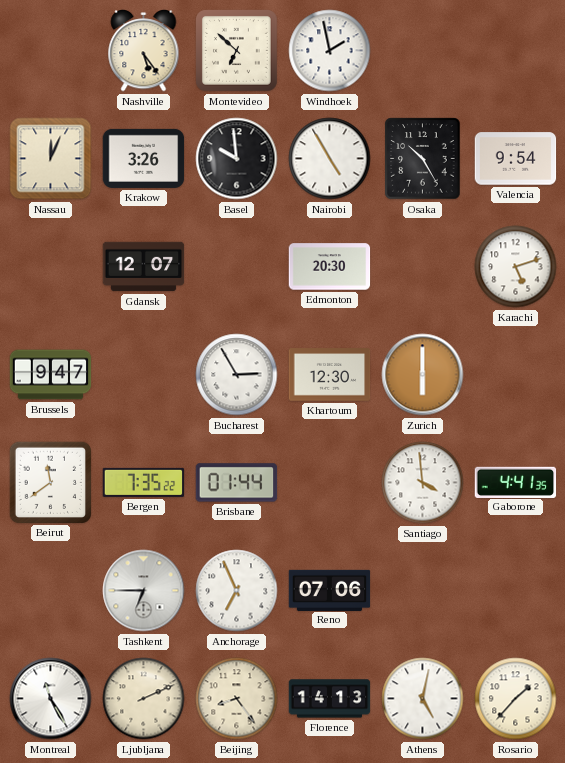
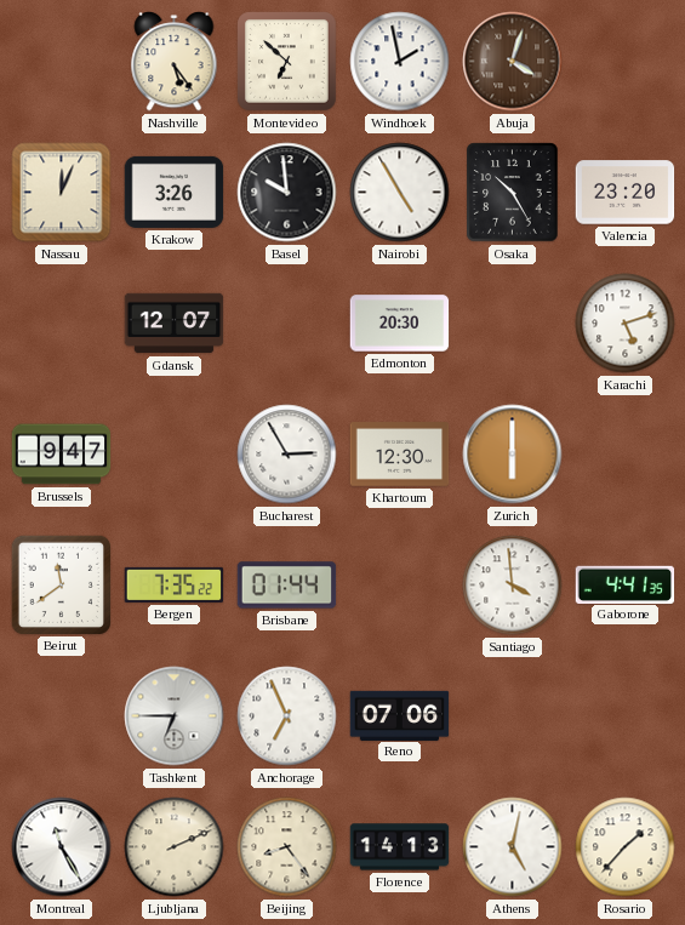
Abuja: none -> 4:03
Valencia: 9:54 -> 23:20
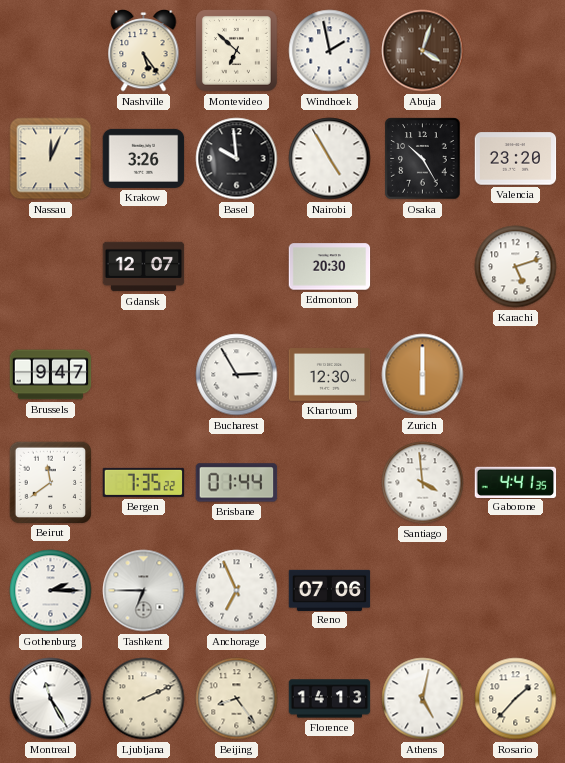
Gothenburg: none -> 2:15
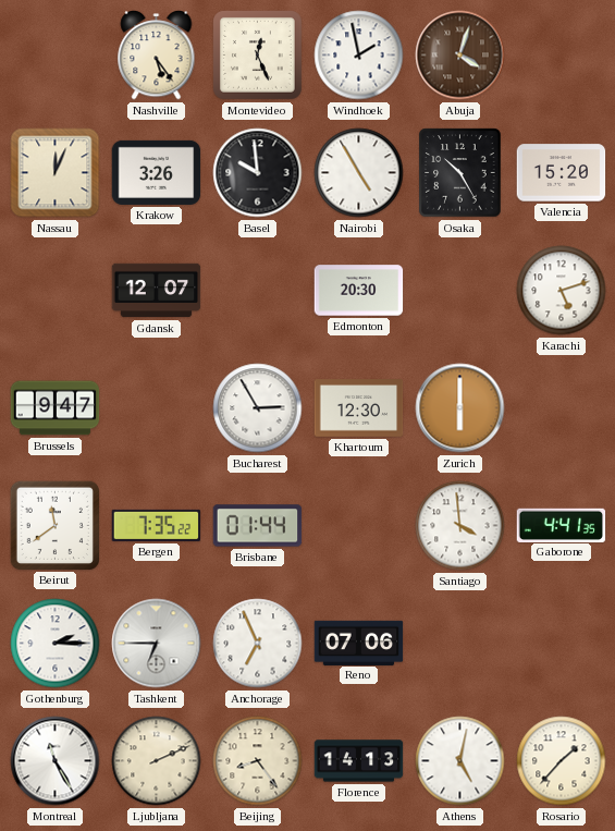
Montevideo: 6:52 -> 12:26
Valencia: 23:20 -> 15:20
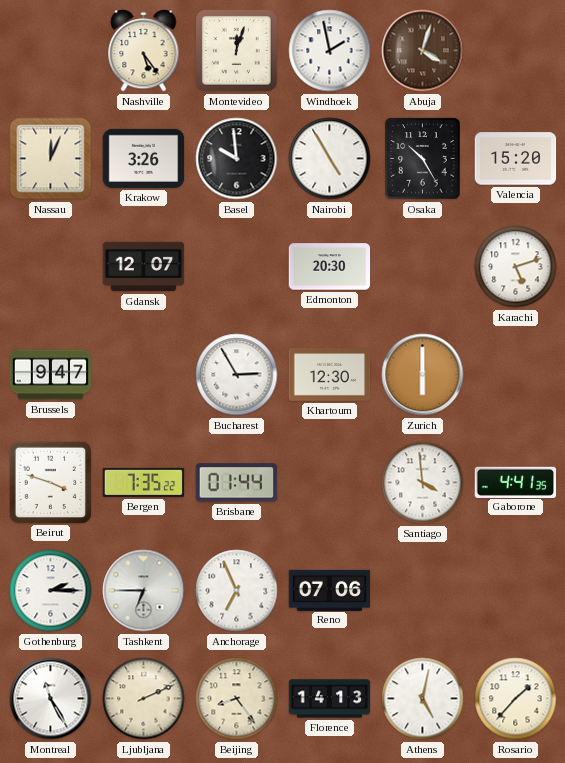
Montevideo: 12:26 -> 12:03
Beirut: 11:39 -> 3:48
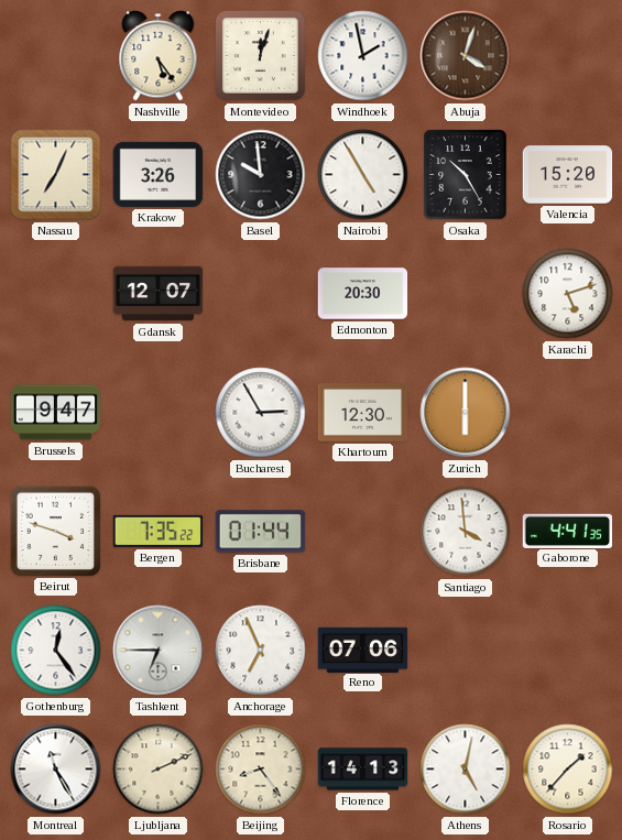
Nassau: 12:04 -> 7:04
Gothenburg: 2:15 -> 12:24
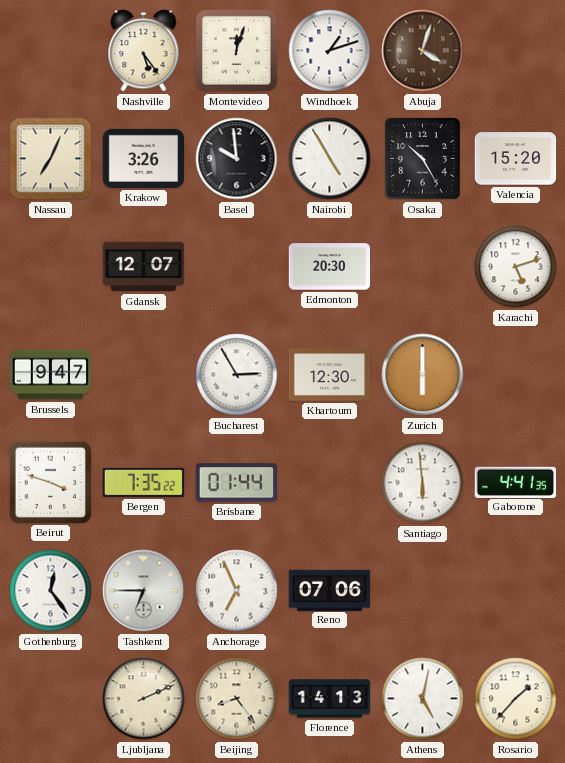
Windhoek: 1:58 -> 1:12
Santiago: 3:59 -> 5:59
Montreal: 11:25 -> none
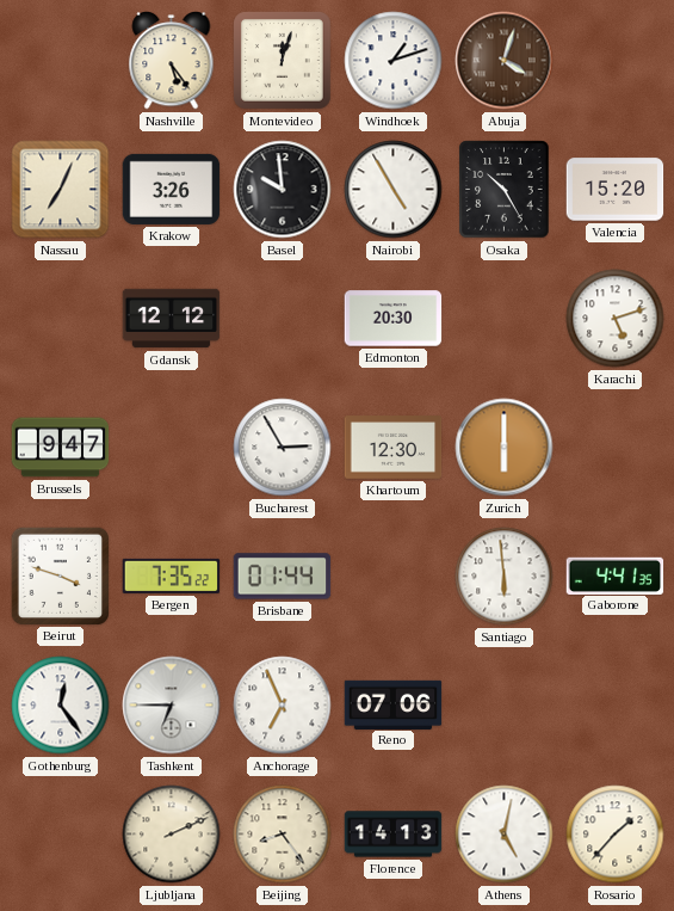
Gdansk: 12:07 -> 12:12
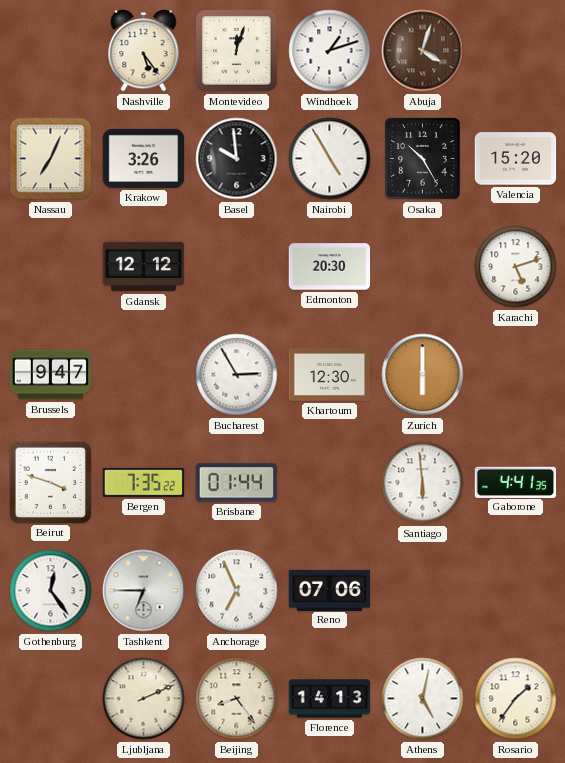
Rosario: 1:37 -> 1:36
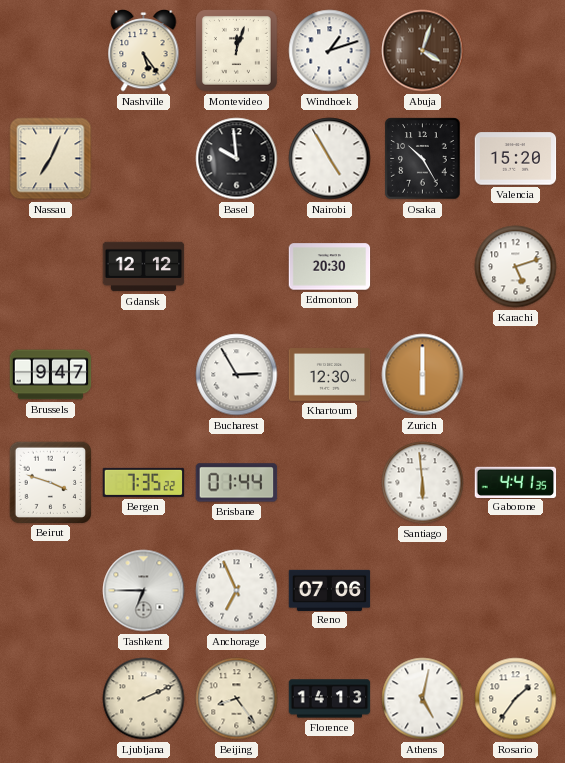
Krakow: 3:26 -> none
Gothenburg: 12:24 -> none
